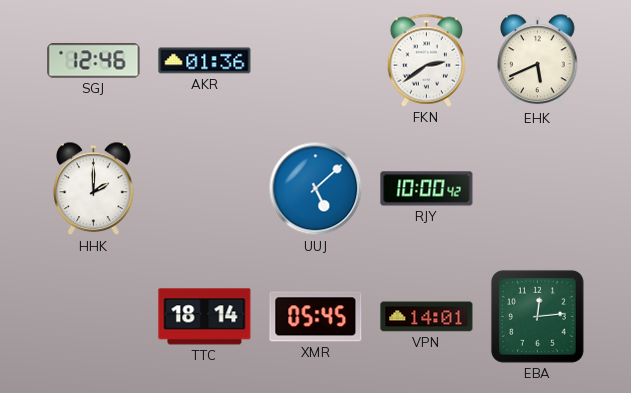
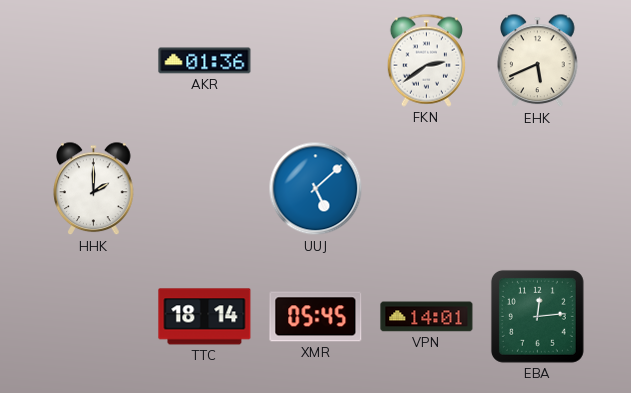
SGJ: 12:46 -> none
RJY: 10:00 -> none
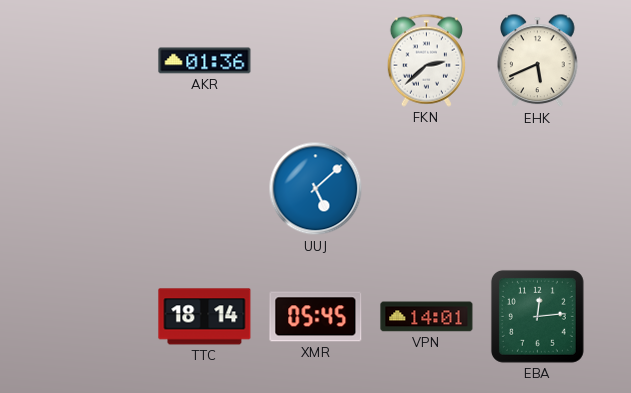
FKN: 2:39 -> 2:38
HHK: 2:00 -> none
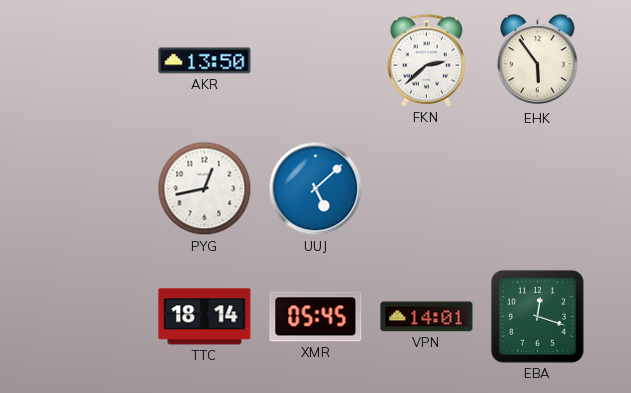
AKR: 01:36 -> 13:50
EHK: 5:41 -> 5:54
PYG: none -> 12:43
EBA: 12:14 -> 12:18
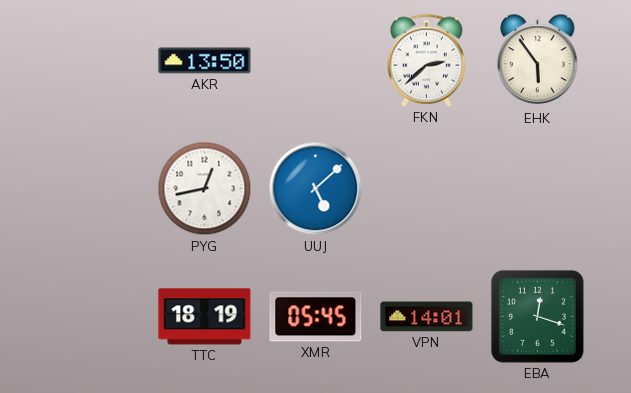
TTC: 18:14 -> 18:19
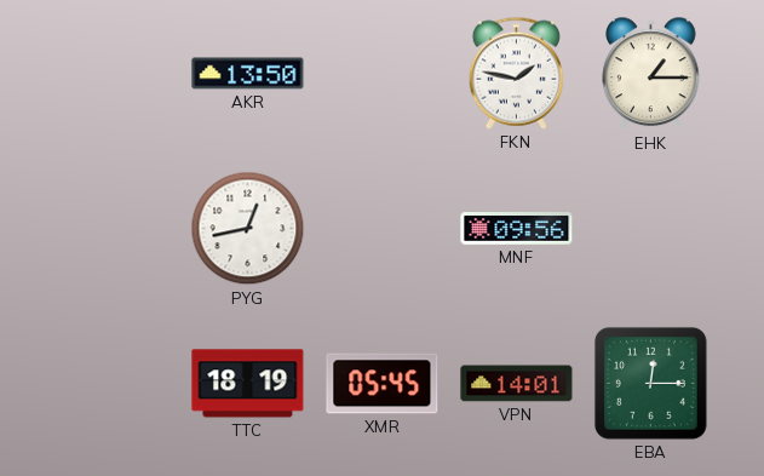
FKN: 2:38 -> 1:47
EHK: 5:54 -> 1:15
UUJ: 5:08 -> none
MNF: none -> 09:56
EBA: 12:18 -> 12:15
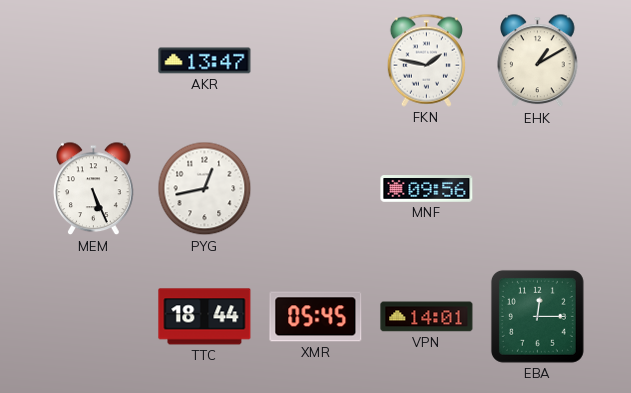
AKR: 13:50 -> 13:47
EHK: 1:15 -> 1:10
MEM: none -> 5:26
TTC: 18:19 -> 18:44
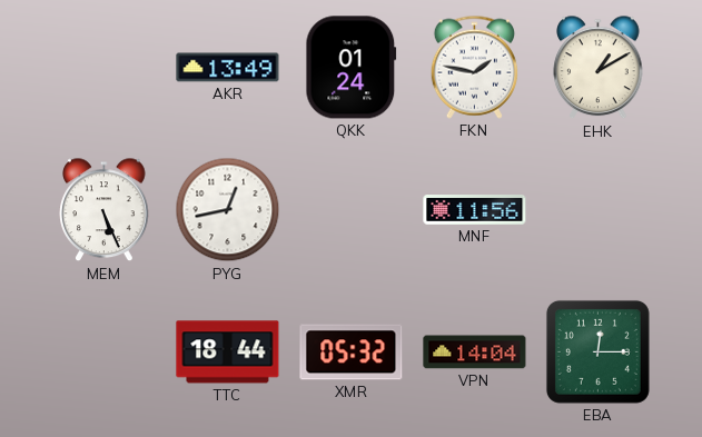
AKR: 13:47 -> 13:49
QKK: none -> 01:24
MNF: 09:56 -> 11:56
XMR: 05:45 -> 05:32
VPN: 14:01 -> 14:04
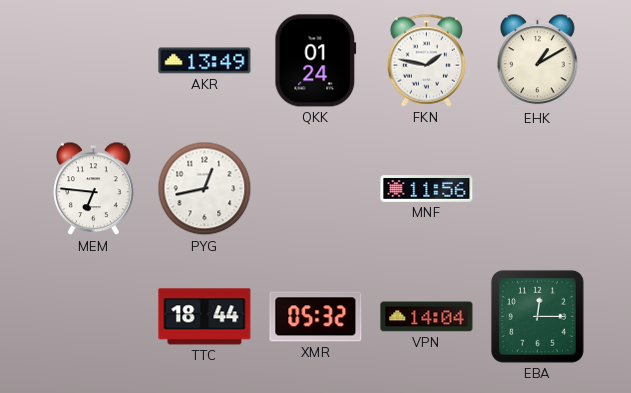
MEM: 5:26 -> 6:46
